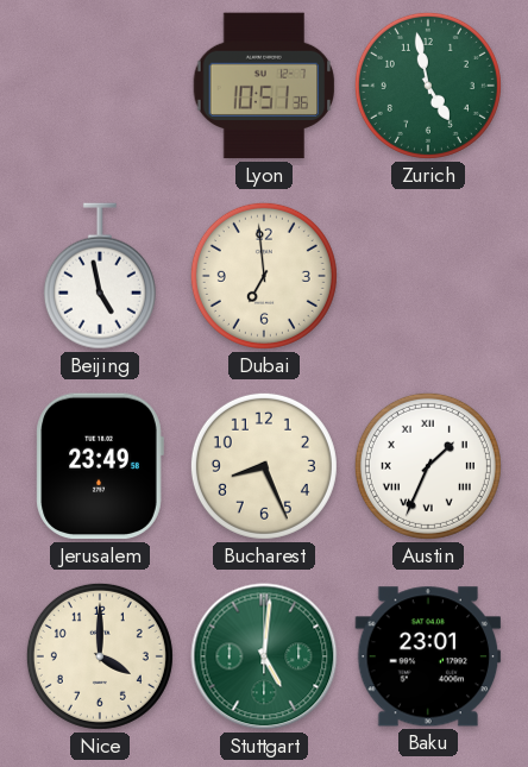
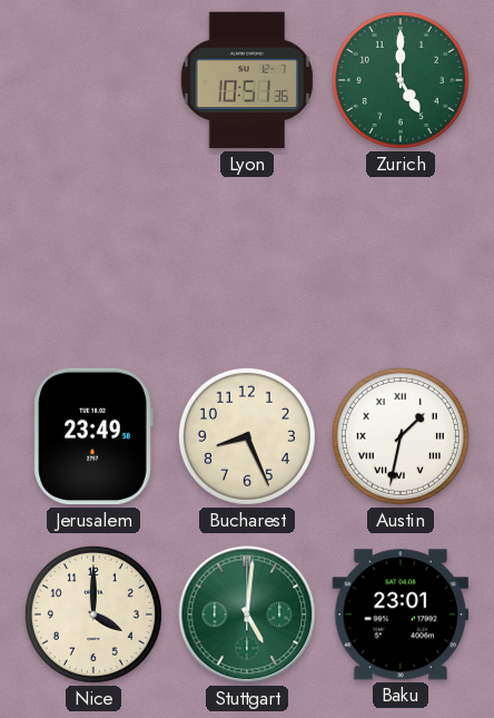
Zurich: 4:58 -> 5:00
Beijing: 4:58 -> none
Dubai: 6:59 -> none
Austin: 1:34 -> 1:32
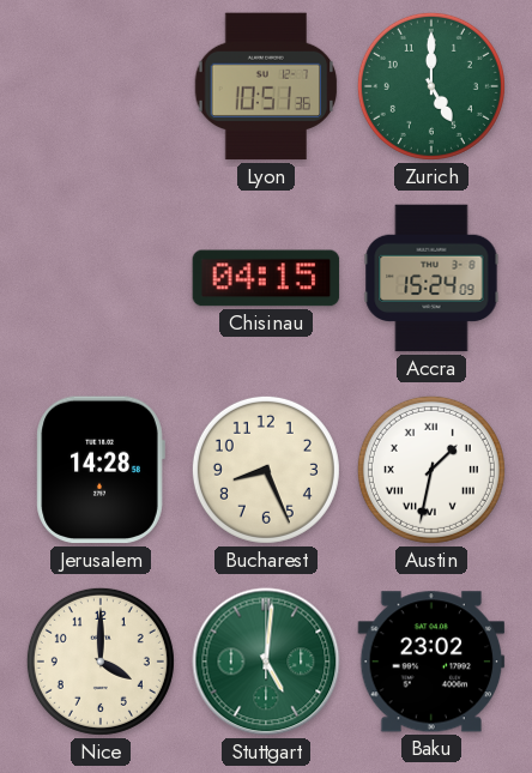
Chisinau: none -> 04:15
Accra: none -> 15:24
Jerusalem: 23:49 -> 14:28
Baku: 23:01 -> 23:02
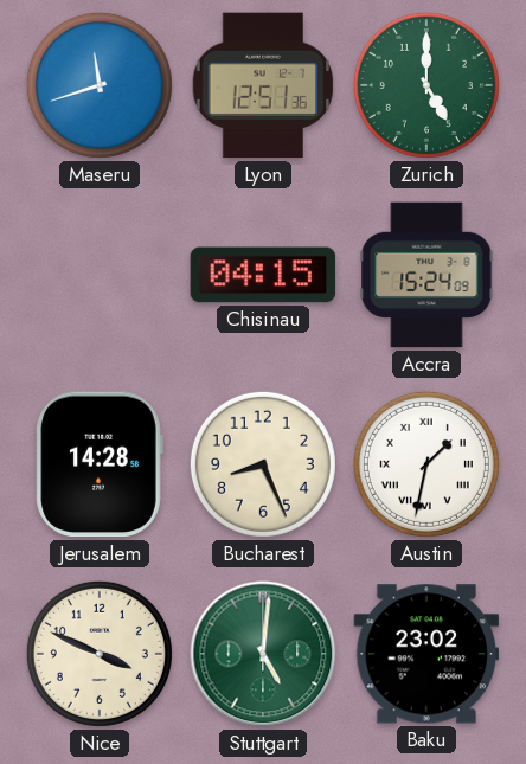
Maseru: none -> 11:42
Lyon: 10:51 -> 12:51
Nice: 4:00 -> 3:49
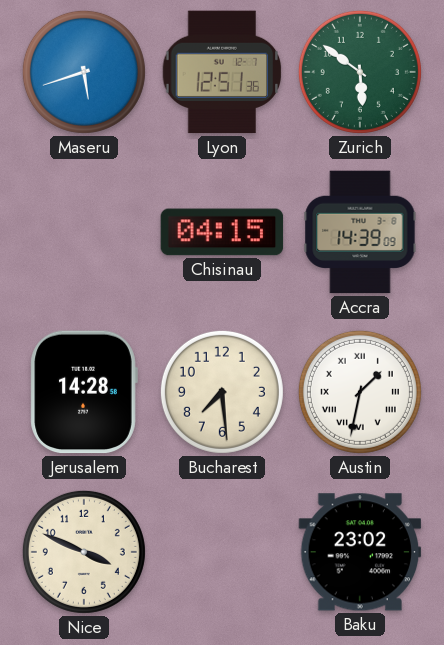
Maseru: 11:42 -> 5:42
Zurich: 5:00 -> 5:51
Accra: 15:24 -> 14:39
Bucharest: 8:26 -> 7:29
Stuttgart: 5:01 -> none
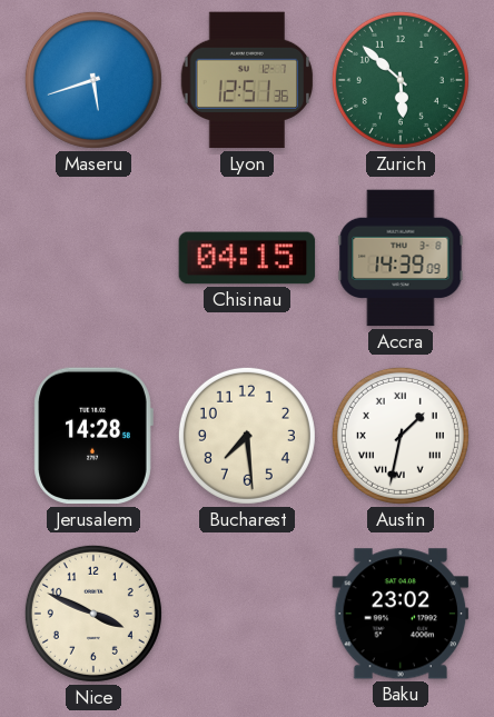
Zurich: 5:51 -> 5:52
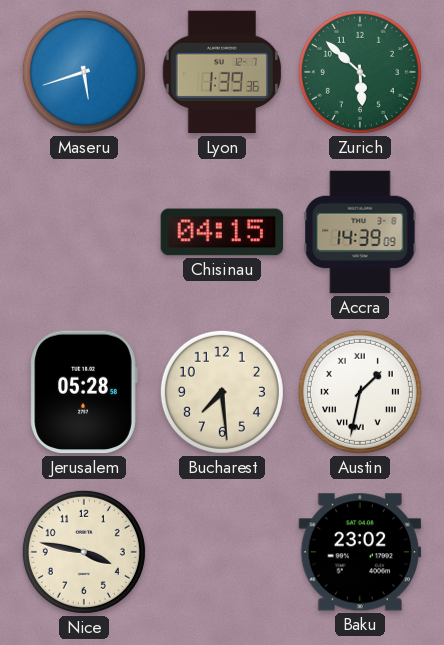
Lyon: 12:51 -> 1:39
Jerusalem: 14:28 -> 05:28
Nice: 3:49 -> 3:47
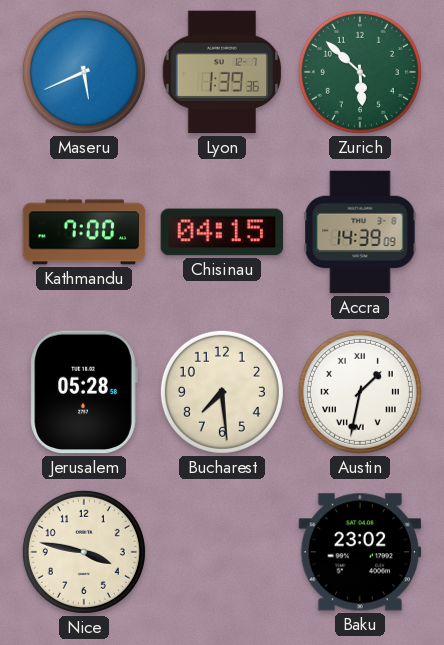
Maseru: 5:42 -> 5:41
Kathmandu: none -> 7:00
